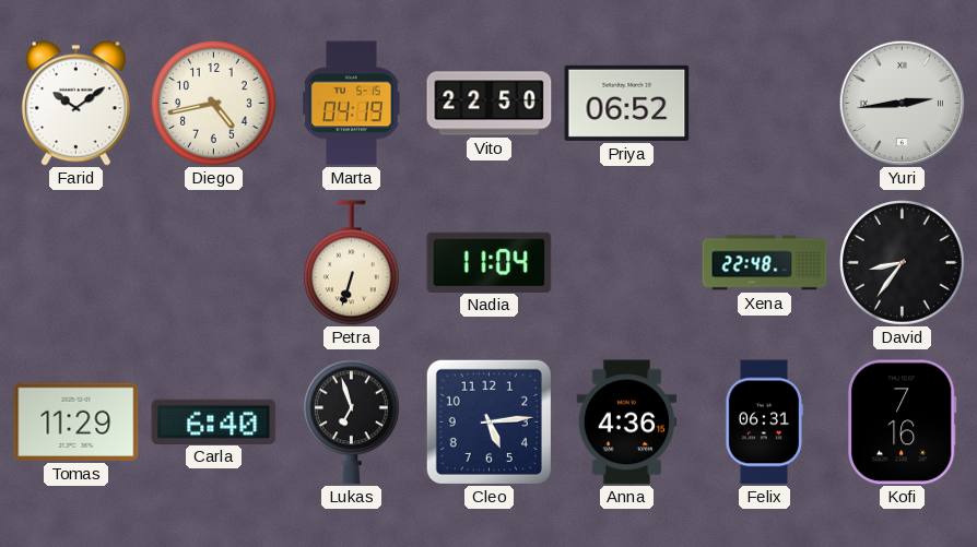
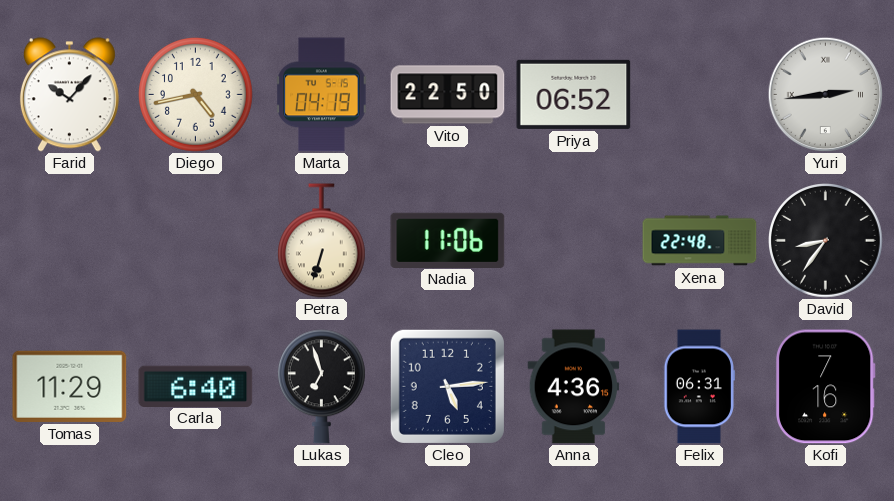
Farid: 10:09 -> 10:07
Nadia: 11:04 -> 11:06
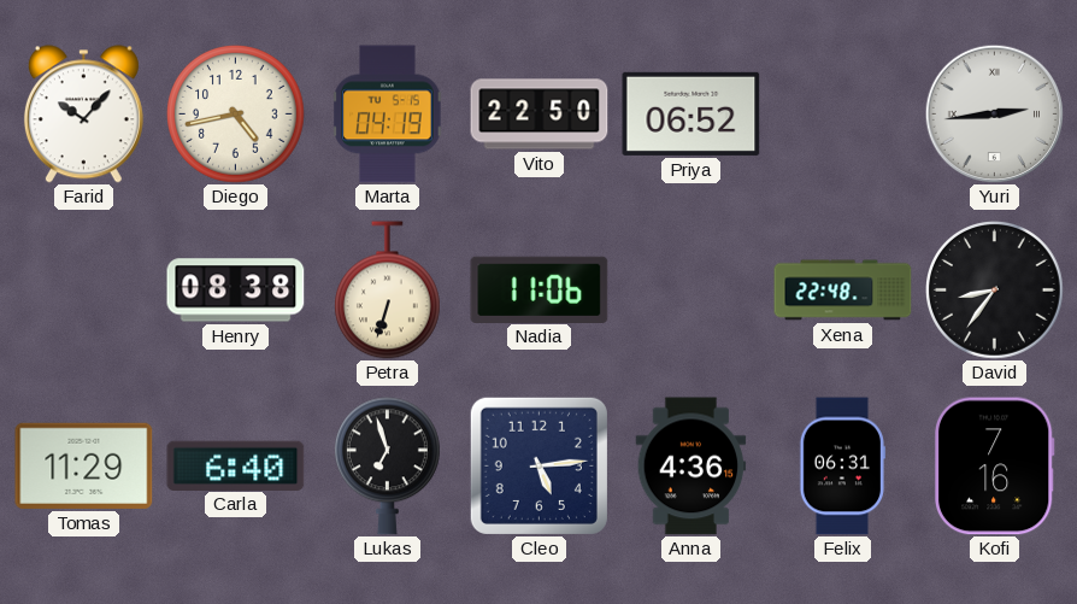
Henry: none -> 08:38
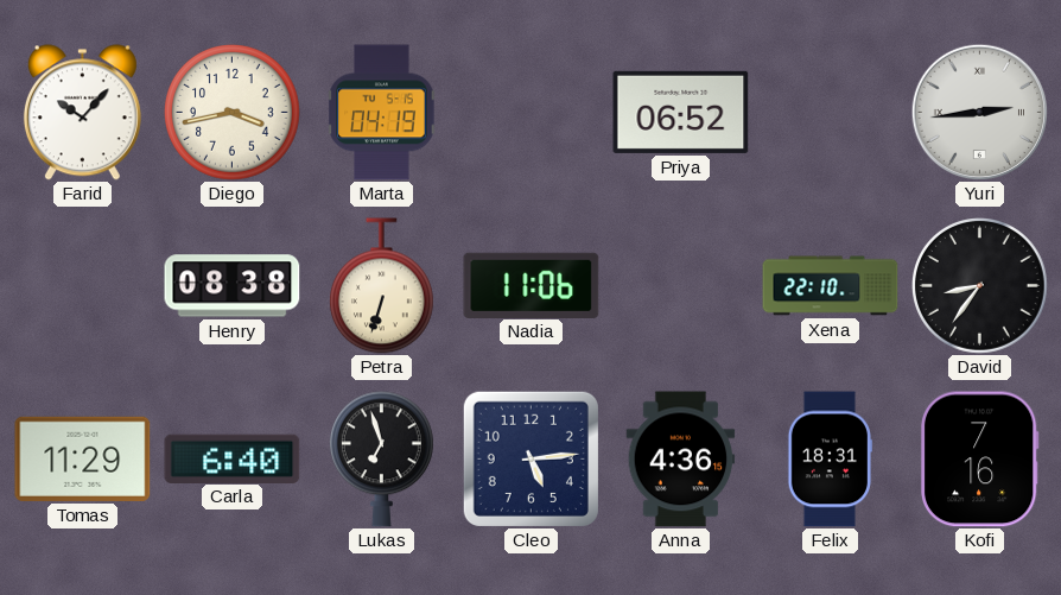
Diego: 4:43 -> 3:43
Vito: 22:50 -> none
Xena: 22:48 -> 22:10
Felix: 06:31 -> 18:31
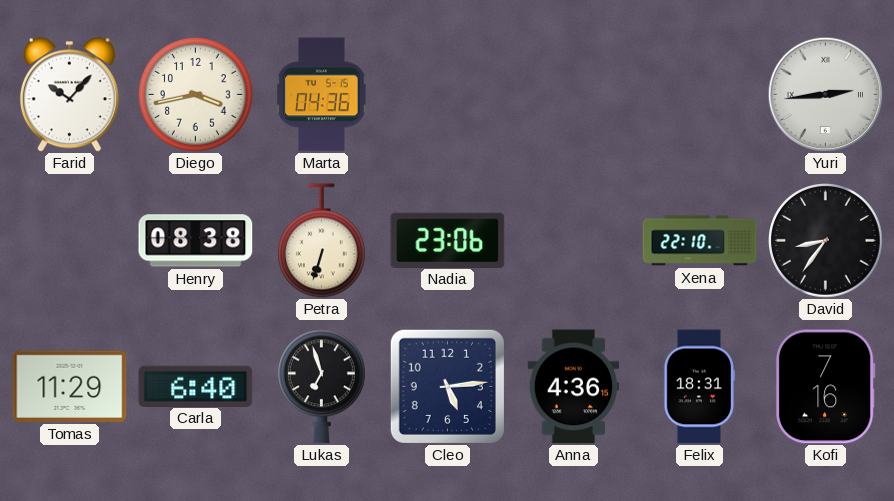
Marta: 04:19 -> 04:36
Priya: 06:52 -> none
Nadia: 11:06 -> 23:06
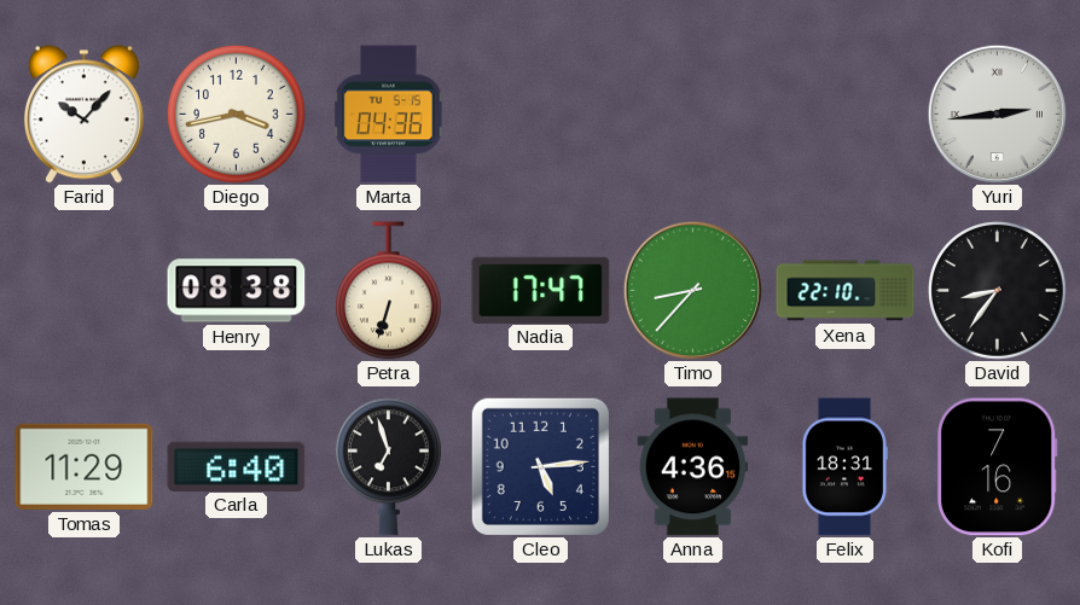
Nadia: 23:06 -> 17:47
Timo: none -> 8:37
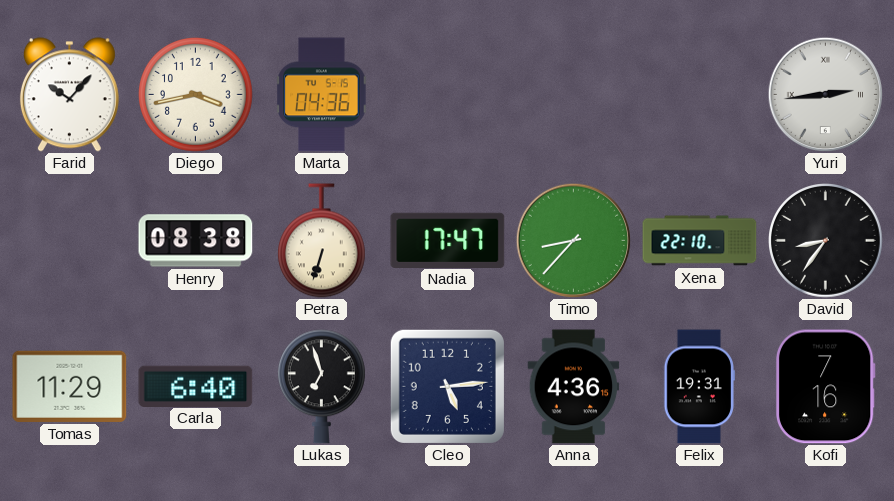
Felix: 18:31 -> 19:31
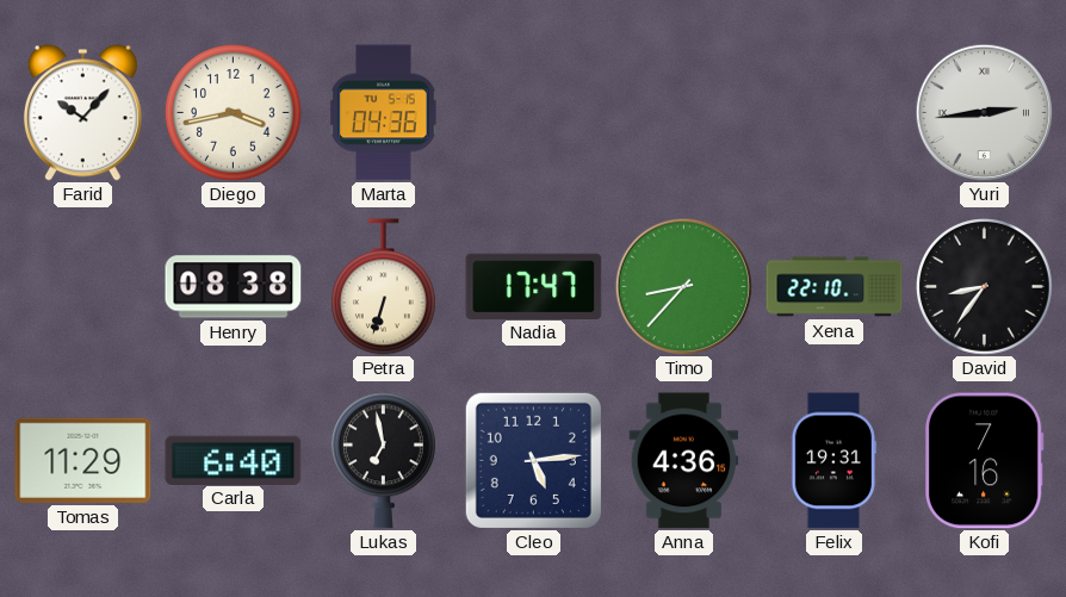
Lukas: 6:57 -> 6:58
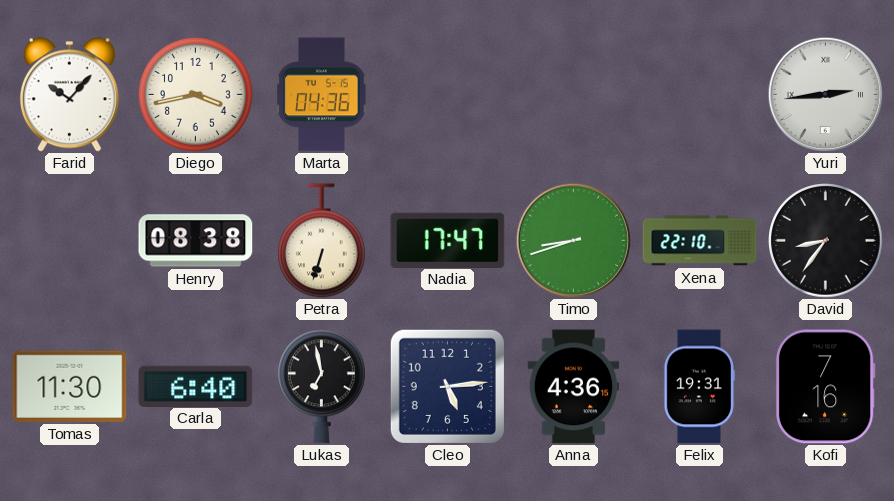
Timo: 8:37 -> 8:42
Tomas: 11:29 -> 11:30
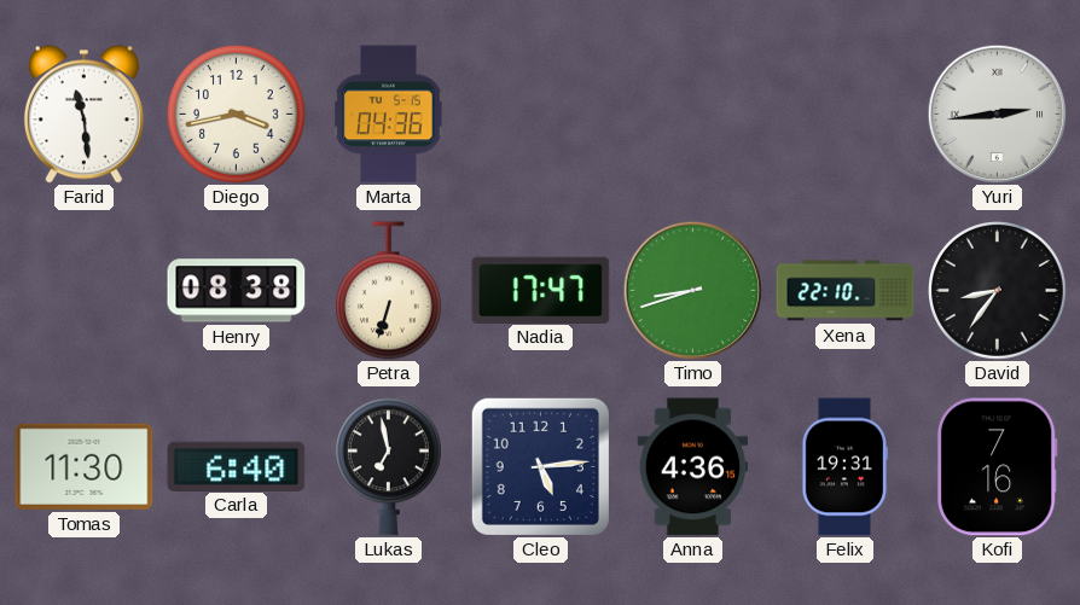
Farid: 10:07 -> 11:29
